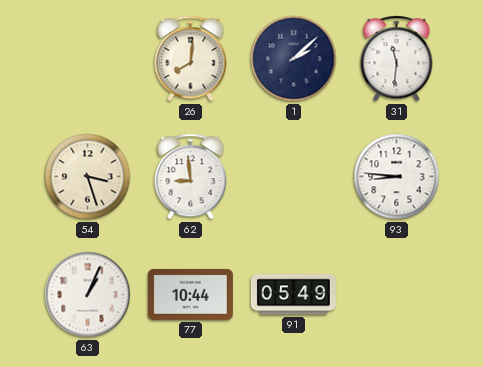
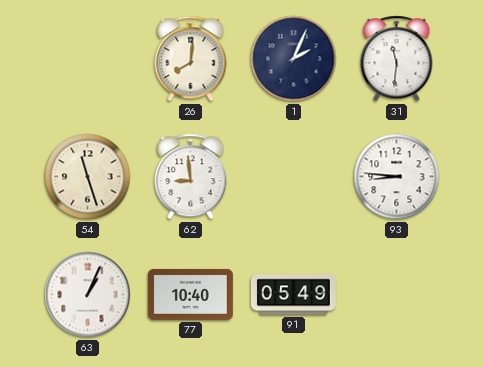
1: 2:08 -> 2:04
54: 3:27 -> 11:27
77: 10:44 -> 10:40
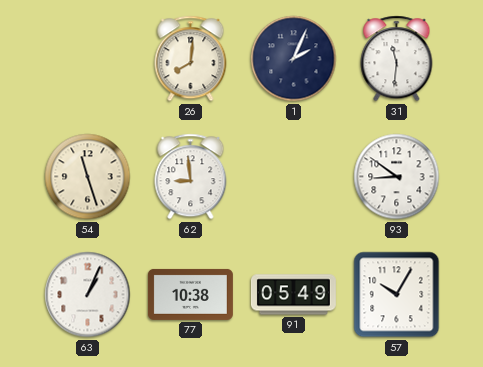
93: 8:46 -> 8:51
77: 10:40 -> 10:38
57: none -> 10:05
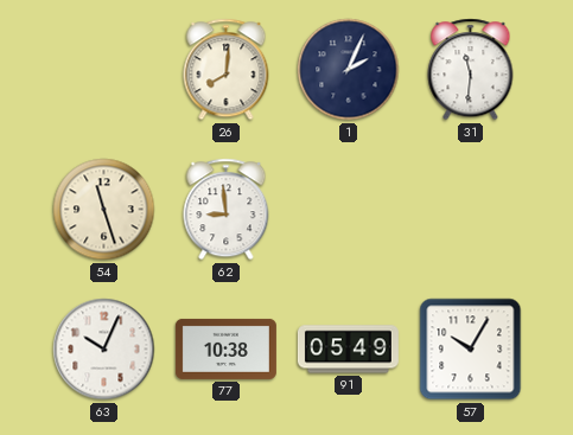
93: 8:51 -> none
63: 1:04 -> 10:04
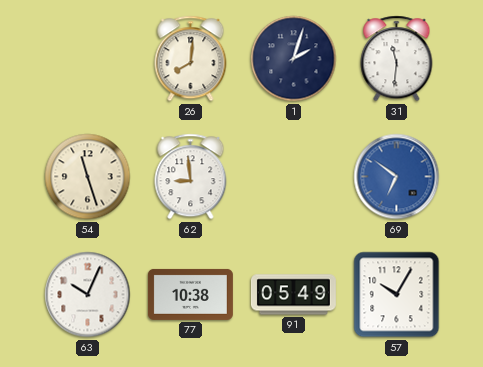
1: 2:04 -> 2:03
69: none -> 6:51
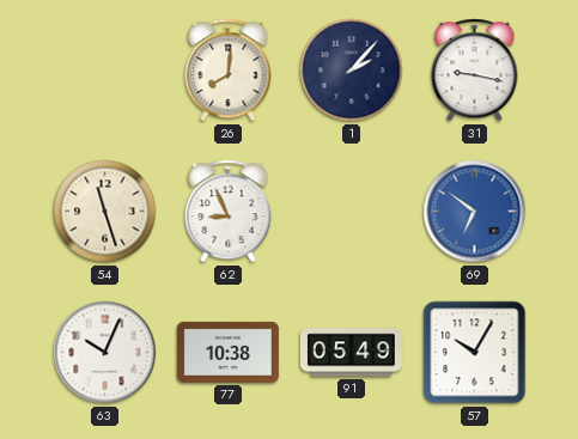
1: 2:03 -> 2:07
31: 11:31 -> 9:17
62: 8:59 -> 8:56
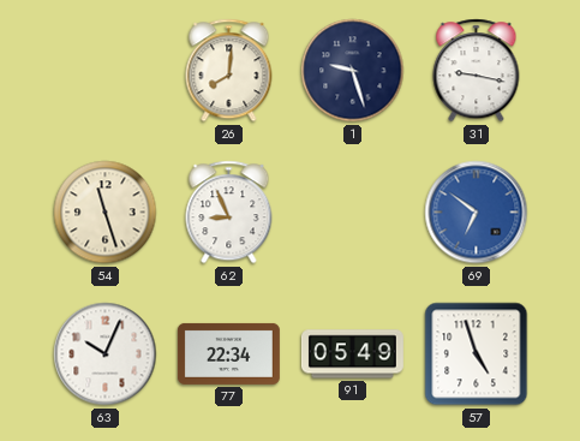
1: 2:07 -> 9:27
77: 10:38 -> 22:34
57: 10:05 -> 4:57
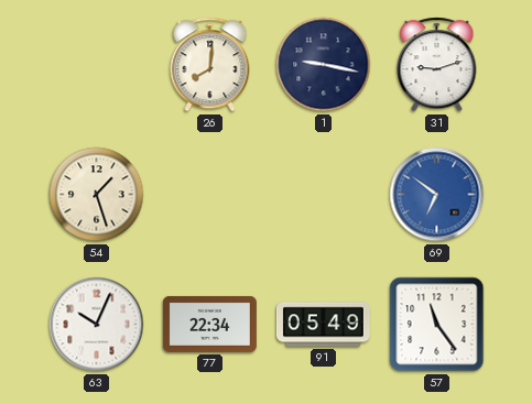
1: 9:27 -> 9:17
31: 9:17 -> 9:12
54: 11:27 -> 1:27
62: 8:56 -> none
57: 4:57 -> 11:24
